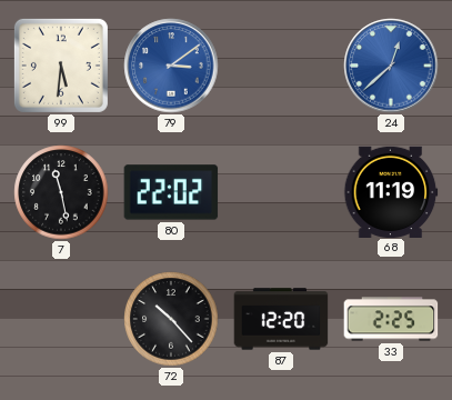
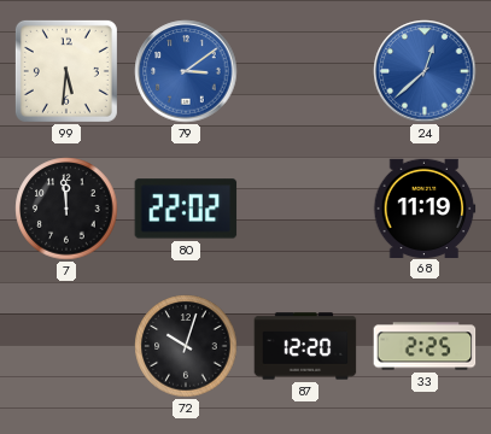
7: 11:28 -> 11:59
72: 10:23 -> 10:03
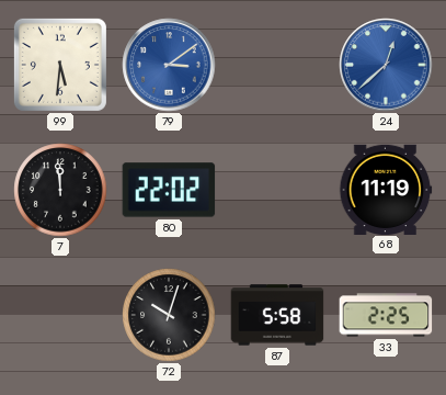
87: 12:20 -> 5:58
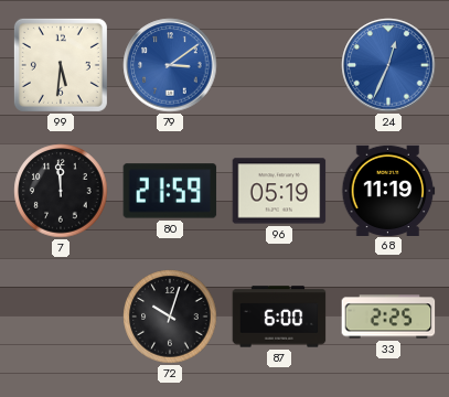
24: 12:38 -> 12:34
80: 22:02 -> 21:59
96: none -> 05:19
87: 5:58 -> 6:00
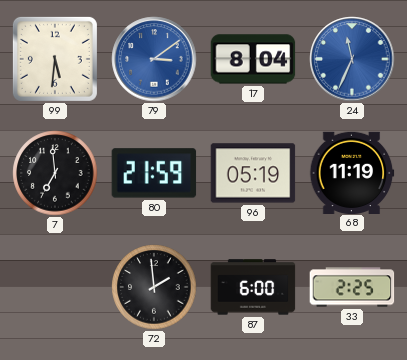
17: none -> 8:04
24: 12:34 -> 11:34
7: 11:59 -> 6:59
72: 10:03 -> 1:59
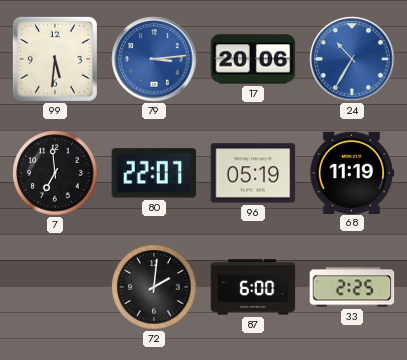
79: 3:09 -> 3:14
17: 8:04 -> 20:06
24: 11:34 -> 10:35
80: 21:59 -> 22:07
72: 1:59 -> 2:01
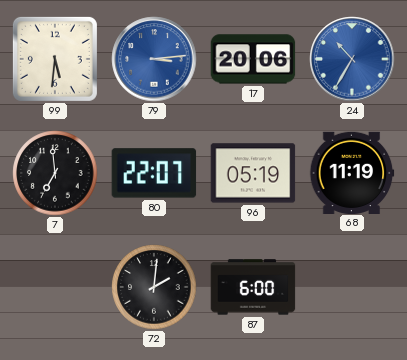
33: 2:25 -> none
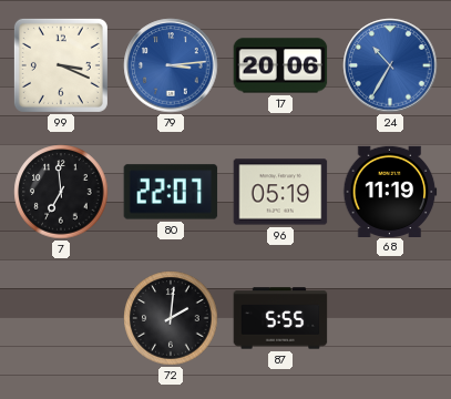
99: 5:31 -> 3:19
87: 6:00 -> 5:55
